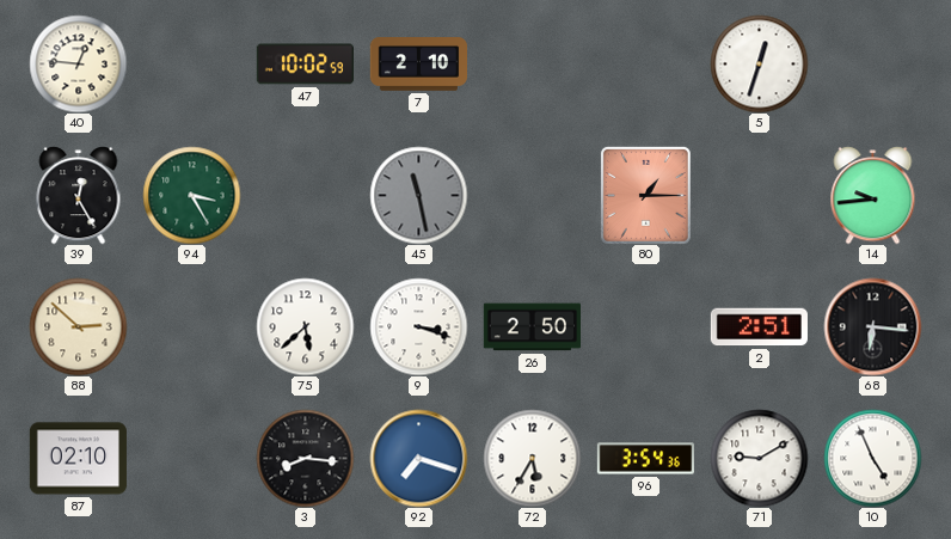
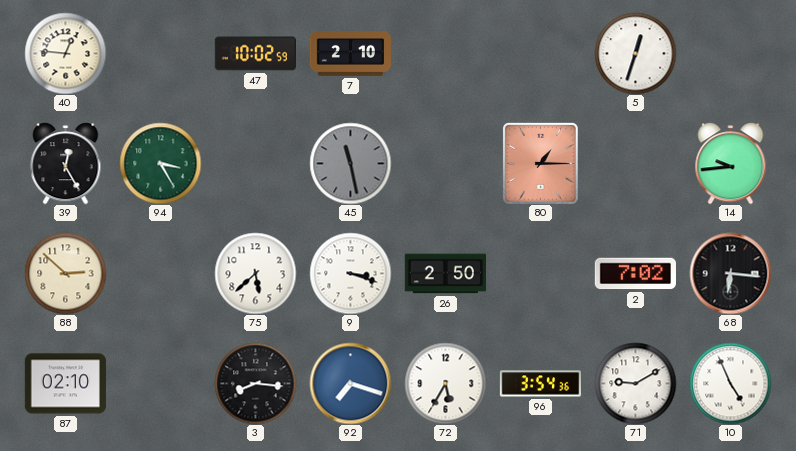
2: 2:51 -> 7:02
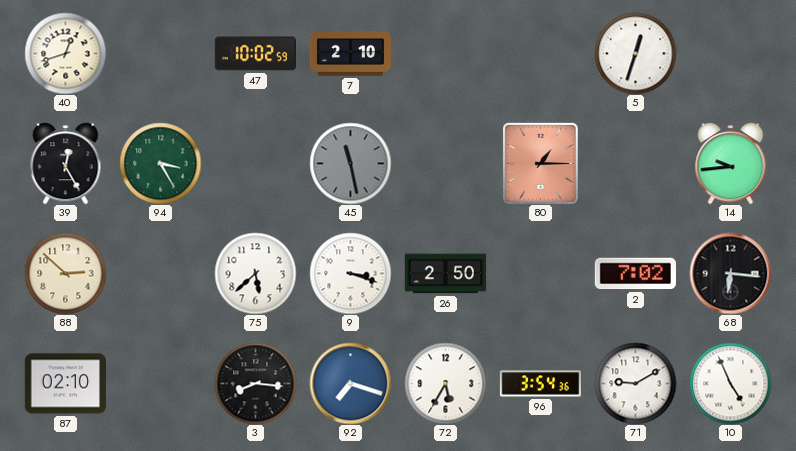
40: 12:46 -> 12:42
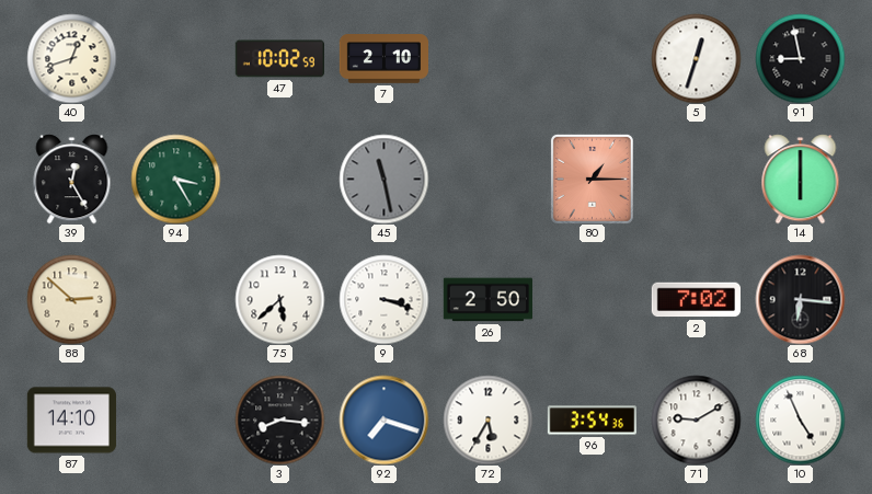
91: none -> 8:58
14: 9:44 -> 6:00
87: 02:10 -> 14:10
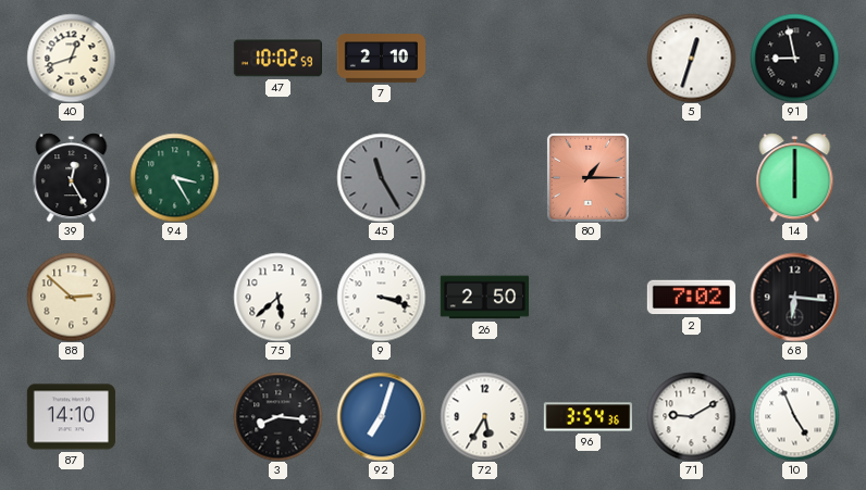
45: 11:28 -> 11:25
92: 7:18 -> 7:03
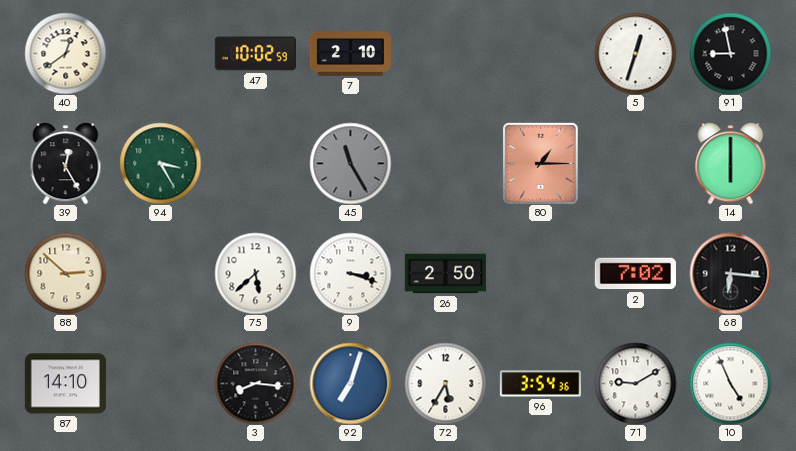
40: 12:42 -> 12:39
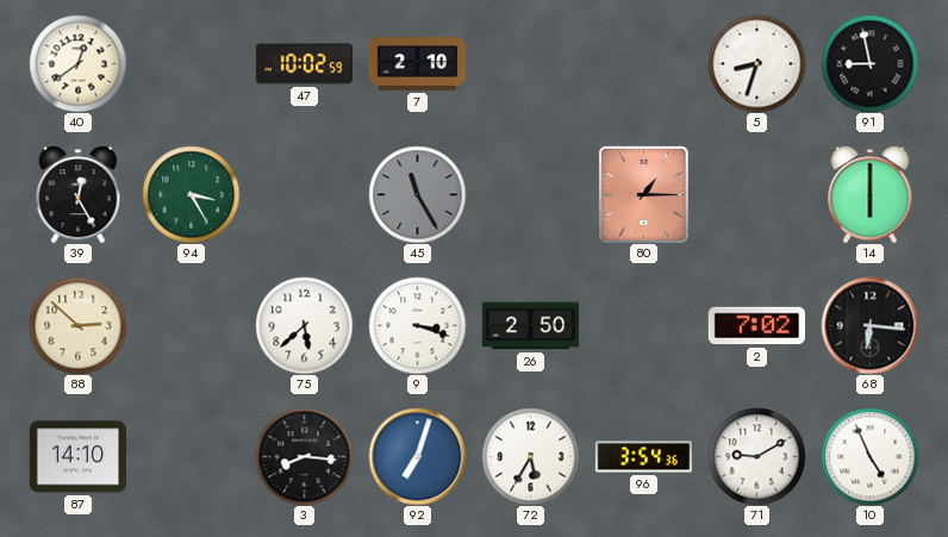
5: 12:33 -> 8:33
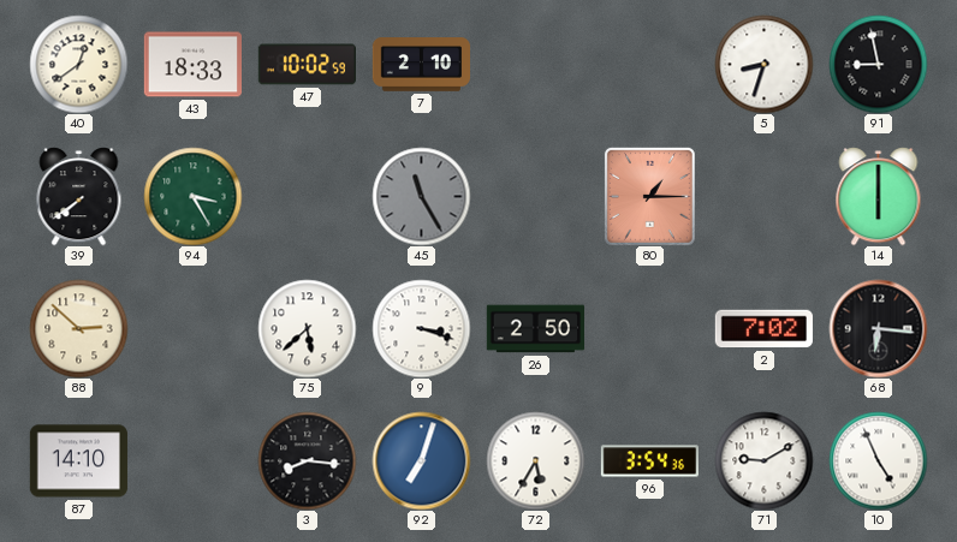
43: none -> 18:33
39: 12:25 -> 7:39
